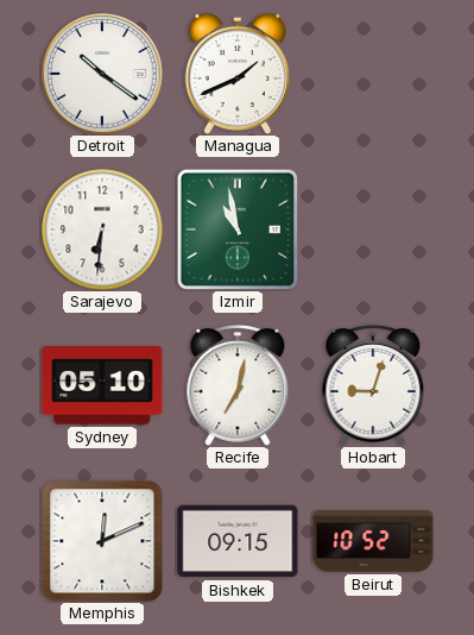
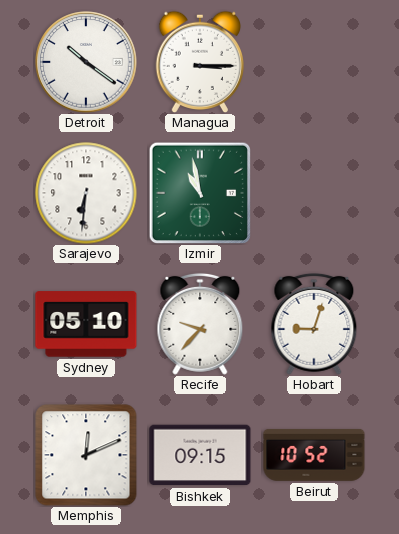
Managua: 1:41 -> 3:15
Recife: 7:02 -> 9:37
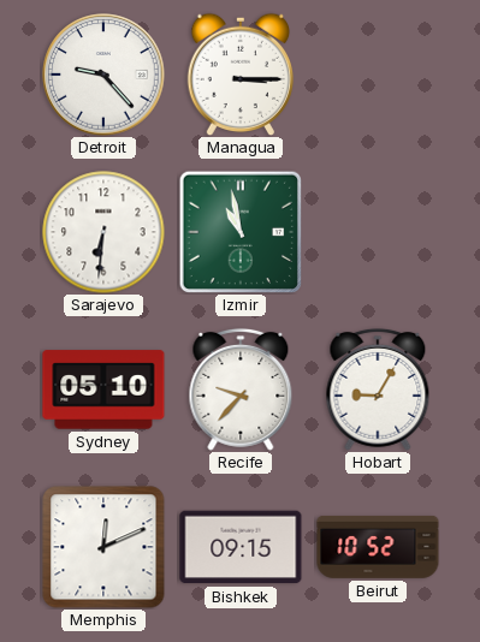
Detroit: 10:21 -> 9:23
Hobart: 9:03 -> 9:05
